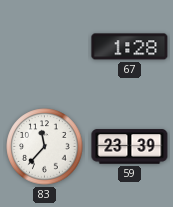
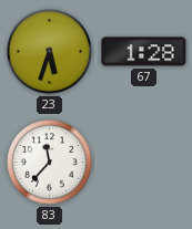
23: none -> 5:33
59: 23:39 -> none
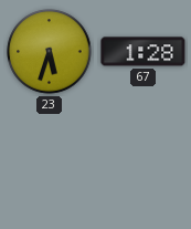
83: 11:37 -> none
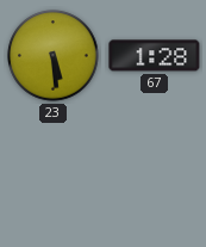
23: 5:33 -> 5:29
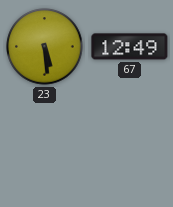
67: 1:28 -> 12:49
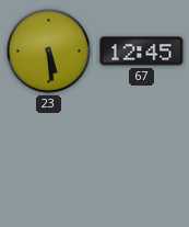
67: 12:49 -> 12:45
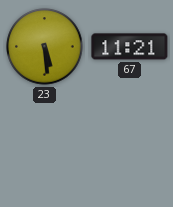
67: 12:45 -> 11:21
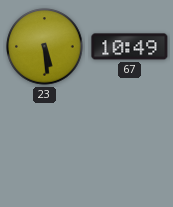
67: 11:21 -> 10:49
